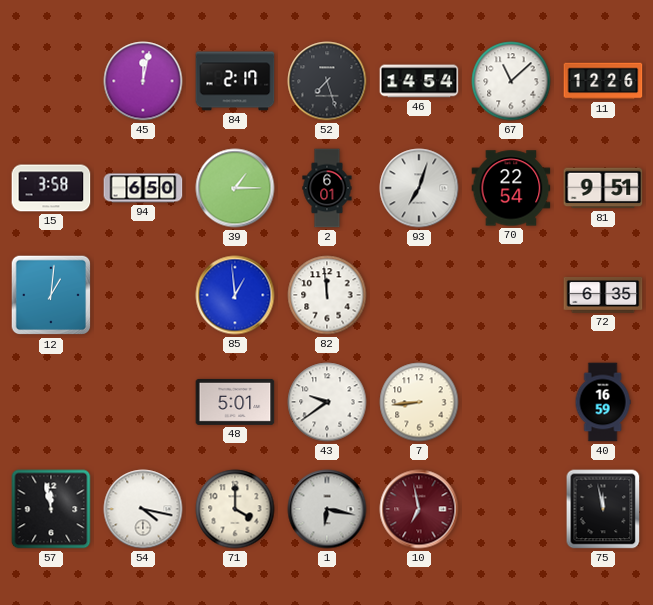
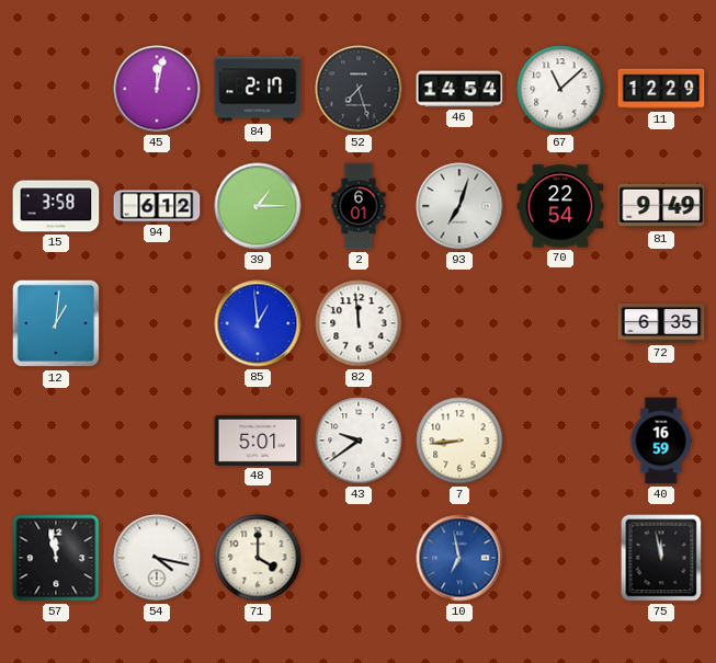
11: 12:26 -> 12:29
94: 6:50 -> 6:12
81: 9:51 -> 9:49
1: 6:17 -> none
10 dial: burgundy -> blue
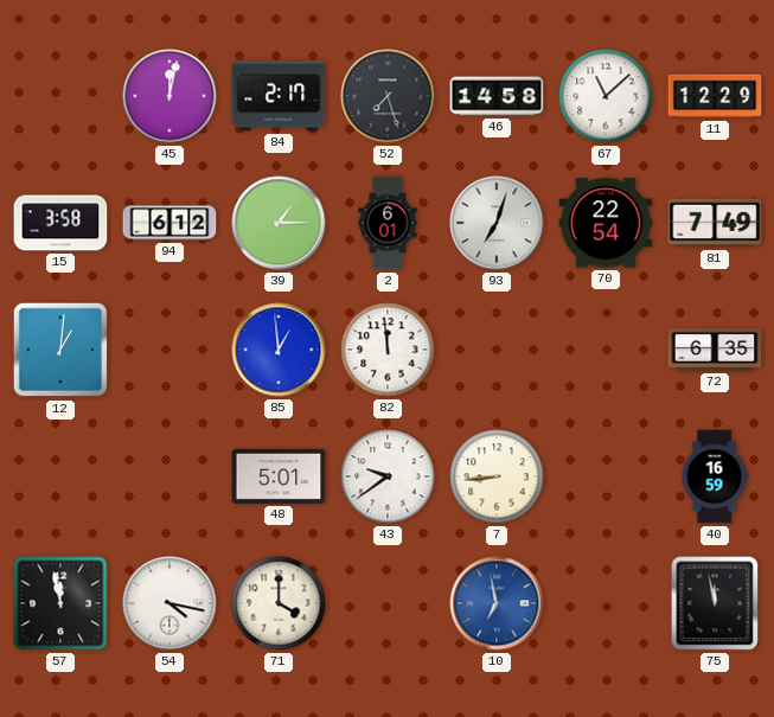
46: 14:54 -> 14:58
81: 9:49 -> 7:49
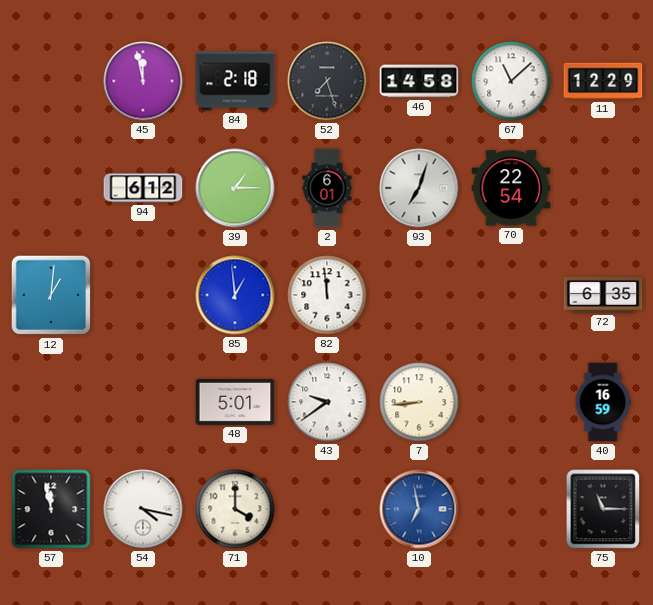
45: 12:02 -> 11:58
84: 2:17 -> 2:18
15: 3:58 -> none
81: 7:49 -> none
75: 11:58 -> 11:15
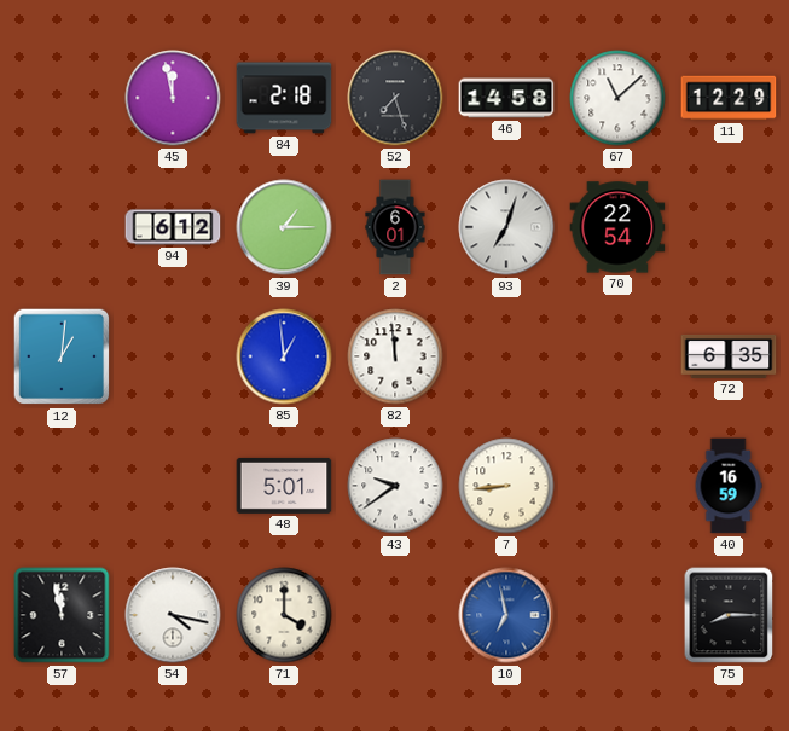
75: 11:15 -> 8:15
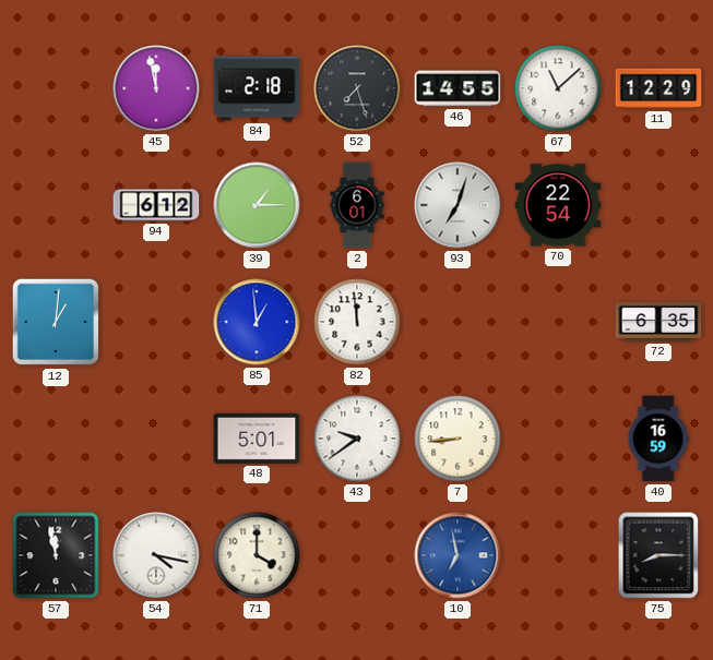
46: 14:58 -> 14:55
